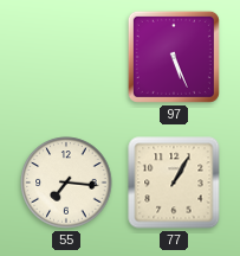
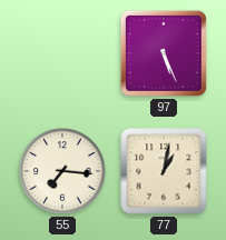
77: 1:05 -> 1:02
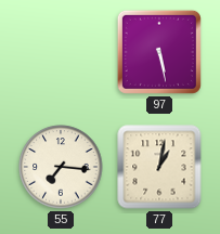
97: 5:26 -> 5:28
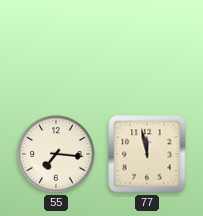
97: 5:28 -> none
77: 1:02 -> 11:58
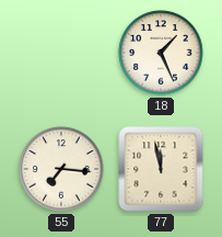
18: none -> 1:26
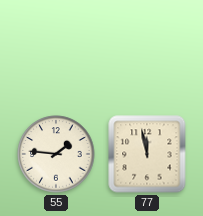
18: 1:26 -> none
55: 7:16 -> 1:46
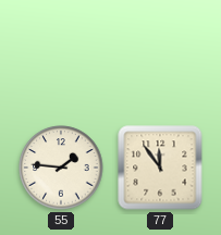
77: 11:58 -> 11:54
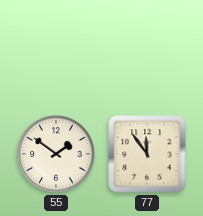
55: 1:46 -> 1:51
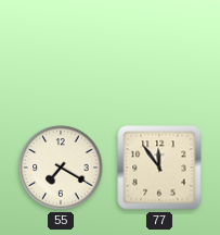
55: 1:51 -> 7:20
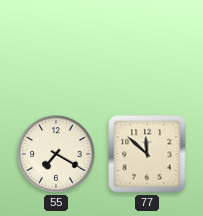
77: 11:54 -> 11:52
